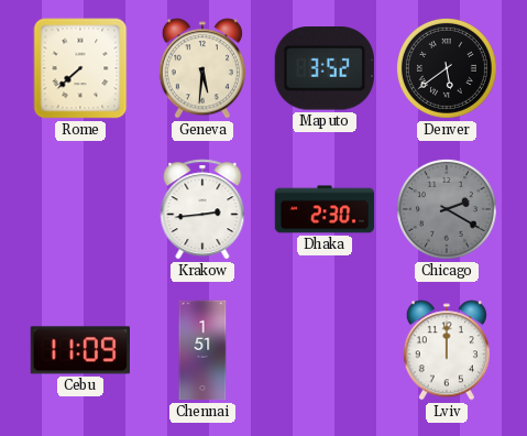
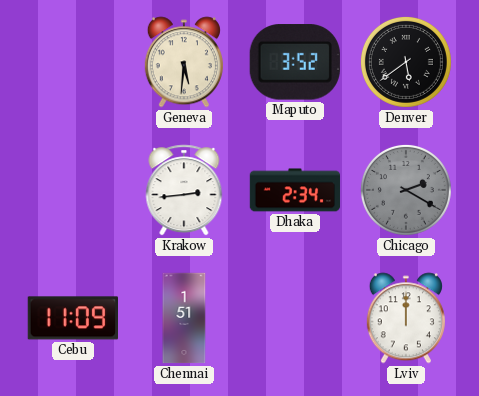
Rome: 7:38 -> none
Dhaka: 2:30 -> 2:34
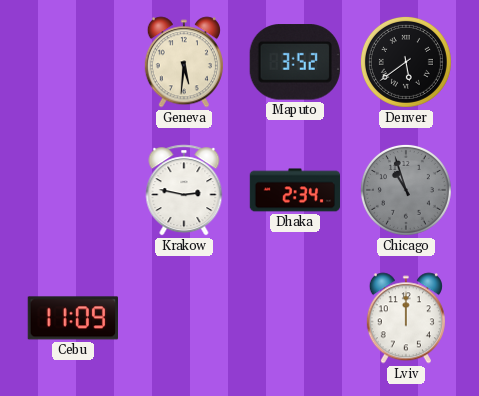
Krakow: 2:44 -> 2:47
Chicago: 2:20 -> 10:57
Chennai: 1:51 -> none
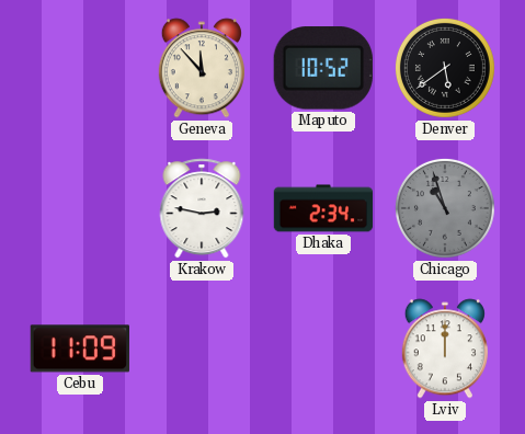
Geneva: 5:31 -> 11:53
Maputo: 3:52 -> 10:52
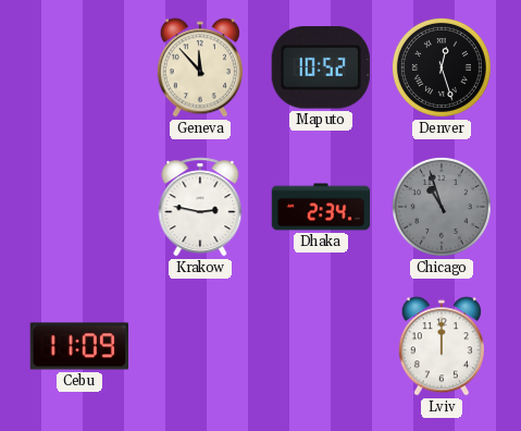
Denver: 5:39 -> 12:27
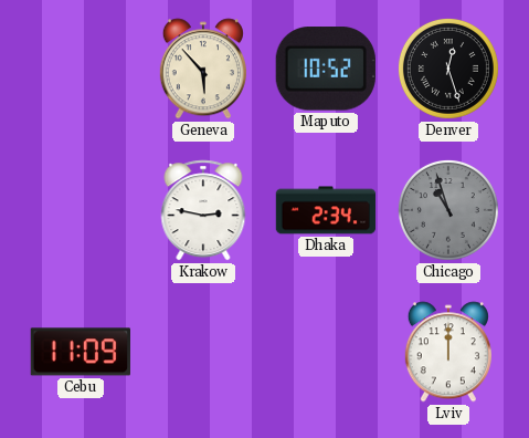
Geneva: 11:53 -> 5:53
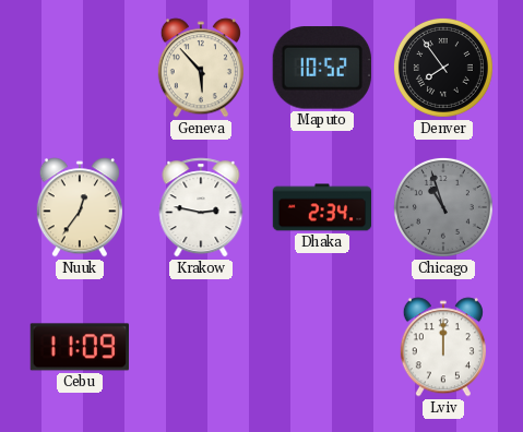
Denver: 12:27 -> 7:54
Nuuk: none -> 12:36
